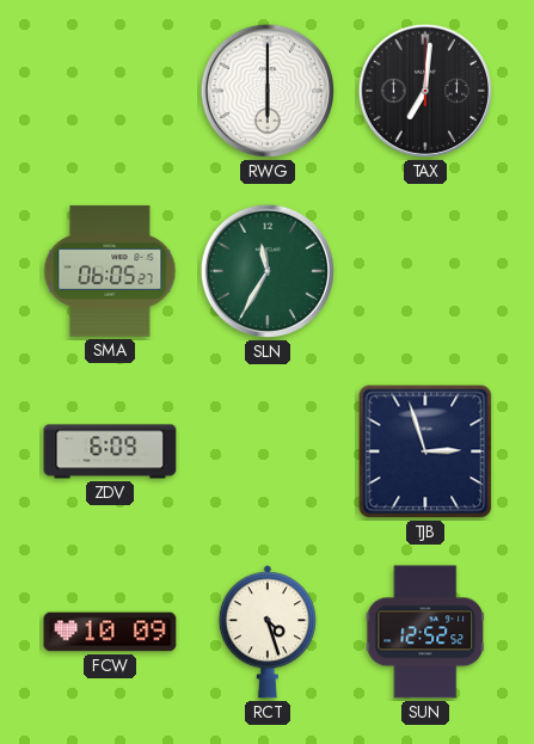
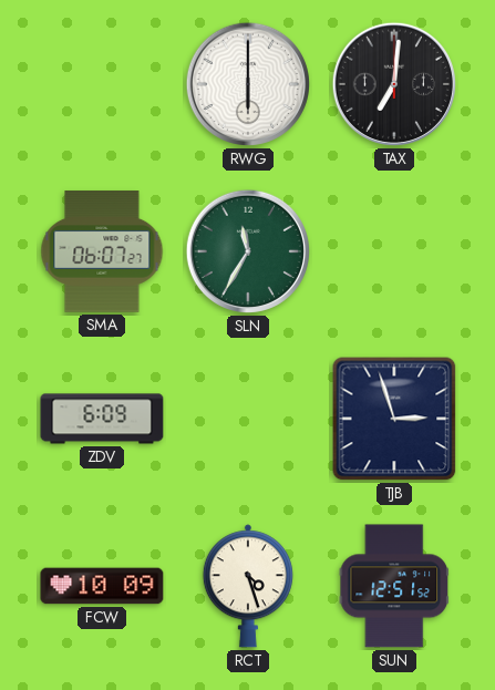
SMA: 06:05 -> 06:07
SUN: 12:52 -> 12:51
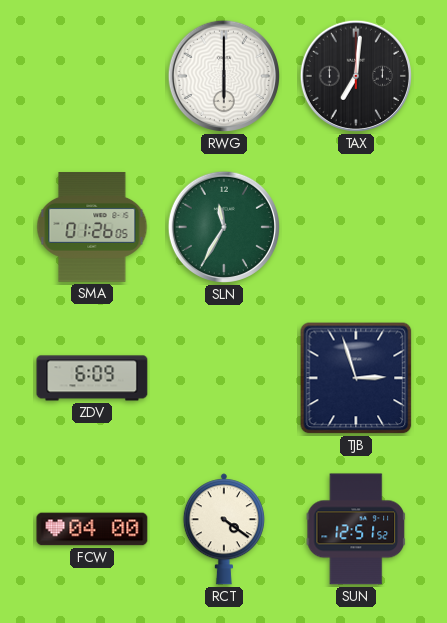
SMA: 06:07 -> 01:26
FCW: 10:09 -> 04:00
RCT: 4:27 -> 4:21
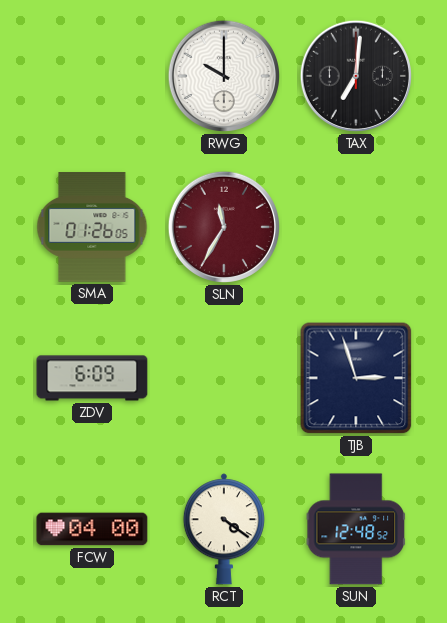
RWG: 6:00 -> 10:00
SLN dial: green -> burgundy
SUN: 12:51 -> 12:48
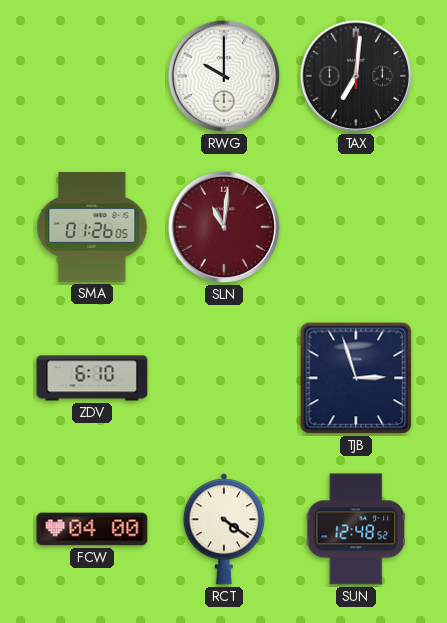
SLN: 11:35 -> 11:01
ZDV: 6:09 -> 6:10
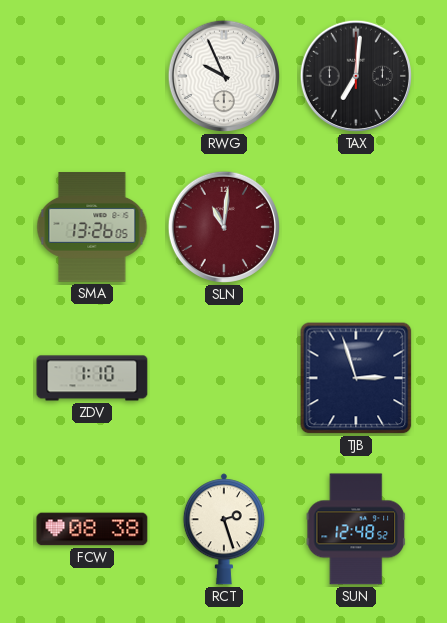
RWG: 10:00 -> 9:56
SMA: 01:26 -> 13:26
ZDV: 6:10 -> 1:10
FCW: 04:00 -> 08:38
RCT: 4:21 -> 2:27
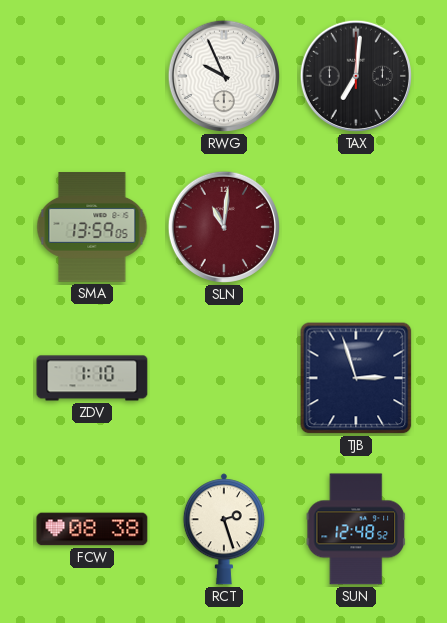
SMA: 13:26 -> 13:59
